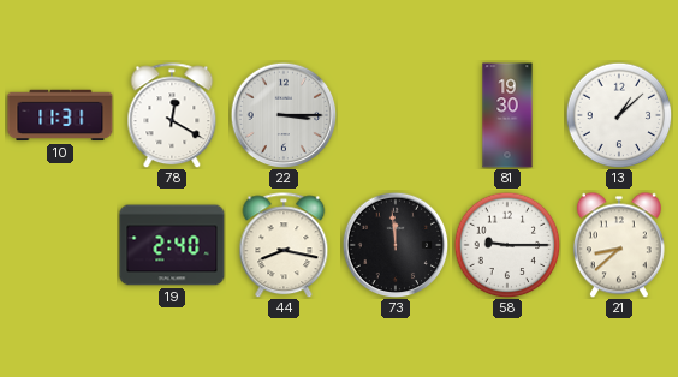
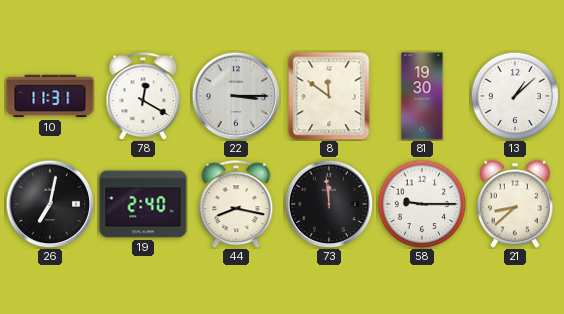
8: none -> 11:51
26: none -> 7:02
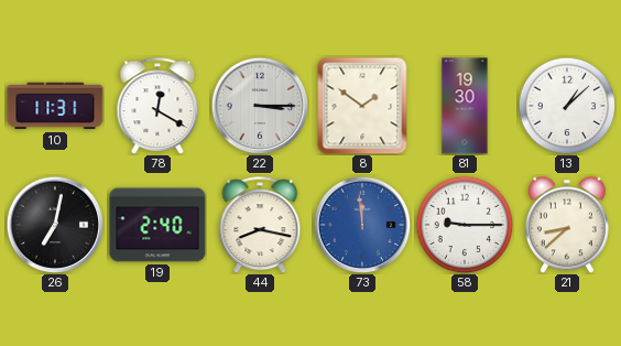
8: 11:51 -> 1:51
73 dial: black -> blue
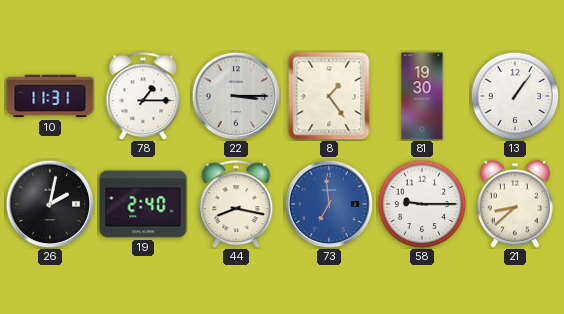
78: 12:20 -> 1:15
8: 1:51 -> 1:24
13: 1:08 -> 1:06
26: 7:02 -> 2:02
73: 11:59 -> 6:59
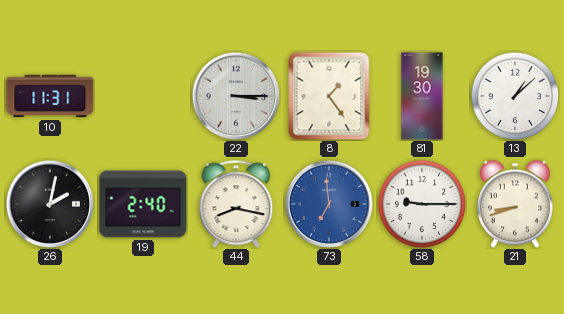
78: 1:15 -> none
13: 1:06 -> 1:08
21: 8:38 -> 8:42
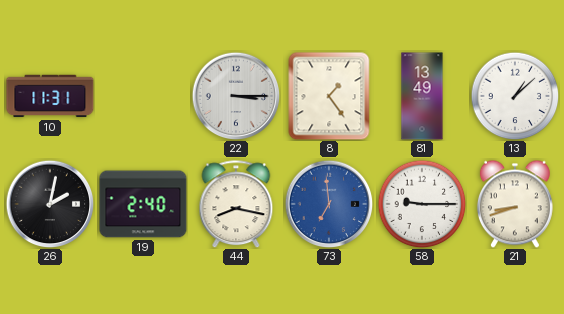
81: 19:30 -> 13:49
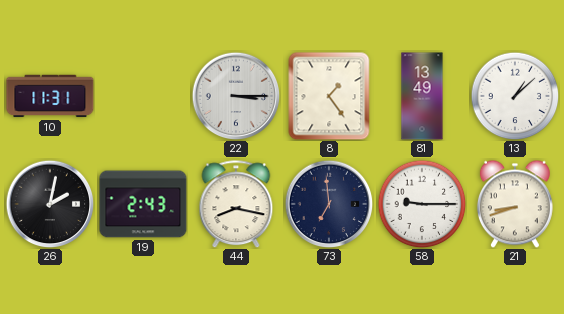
19: 2:40 -> 2:43
73 dial: blue -> navy
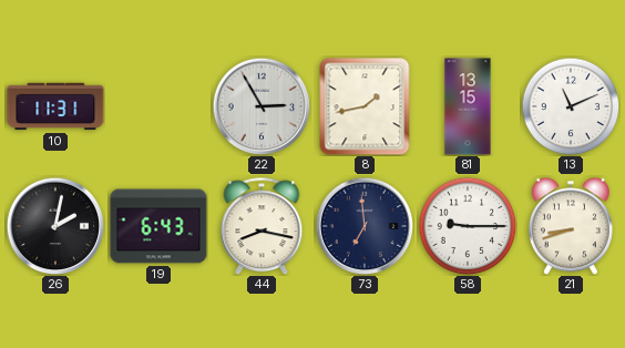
22: 3:15 -> 2:55
8: 1:24 -> 1:43
81: 13:49 -> 13:15
13: 1:08 -> 11:11
19: 2:43 -> 6:43
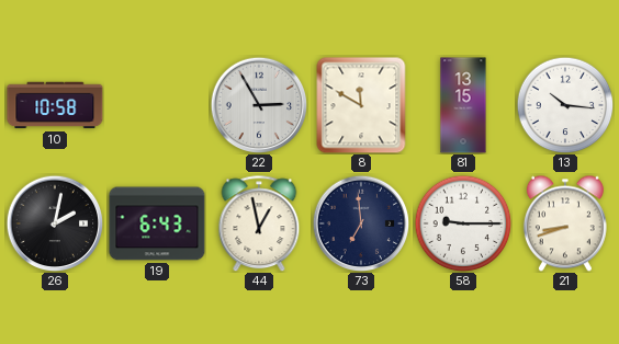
10: 11:31 -> 10:58
8: 1:43 -> 11:50
13: 11:11 -> 10:16
44: 8:17 -> 12:58
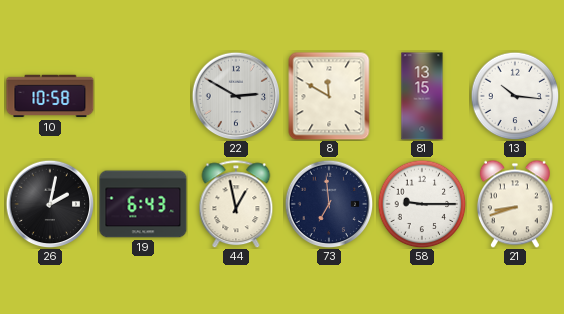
22: 2:55 -> 2:50
